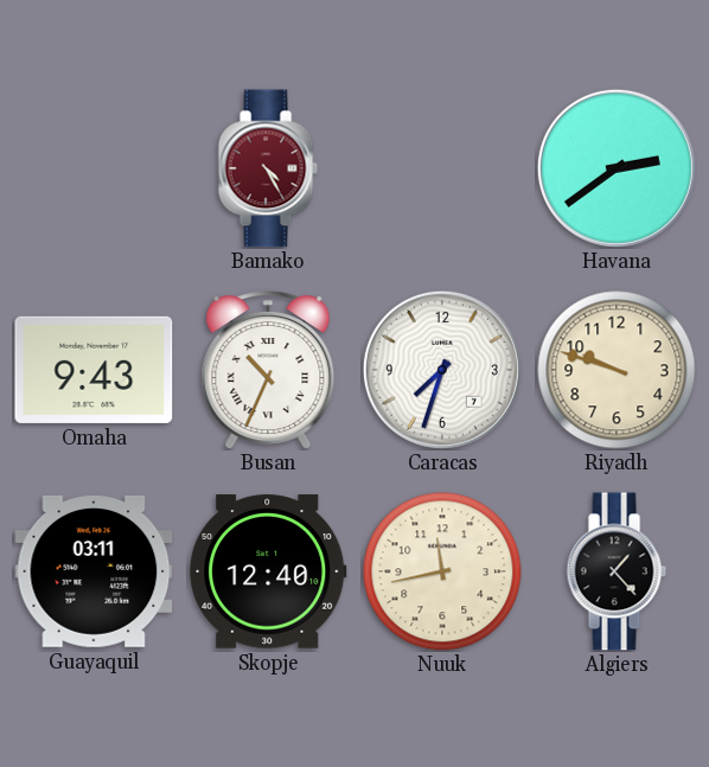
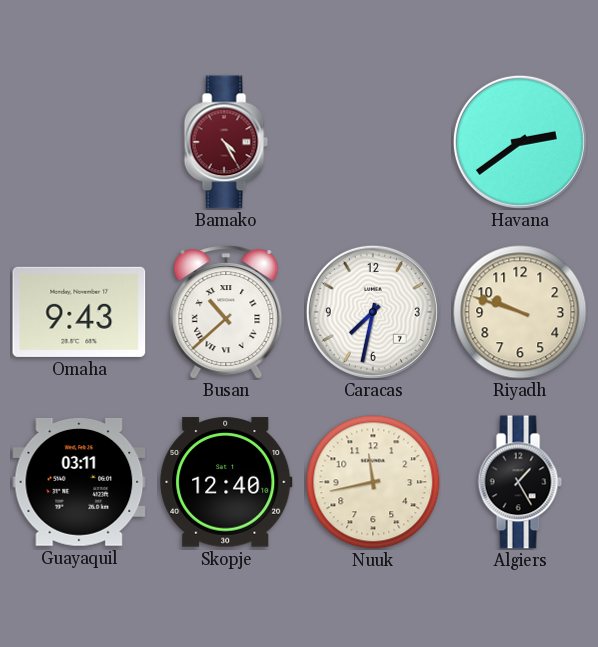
Busan: 10:34 -> 10:38
Caracas: 7:33 -> 7:32
Algiers: 1:23 -> 1:25
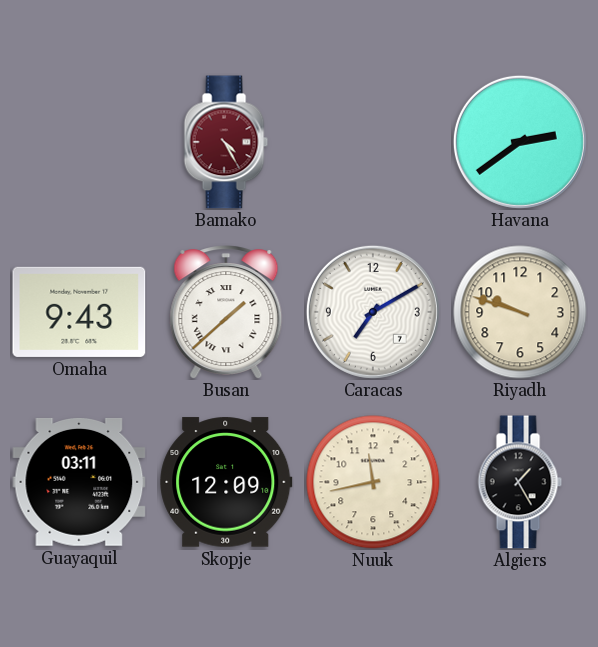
Busan: 10:38 -> 1:38
Caracas: 7:32 -> 7:10
Skopje: 12:40 -> 12:09
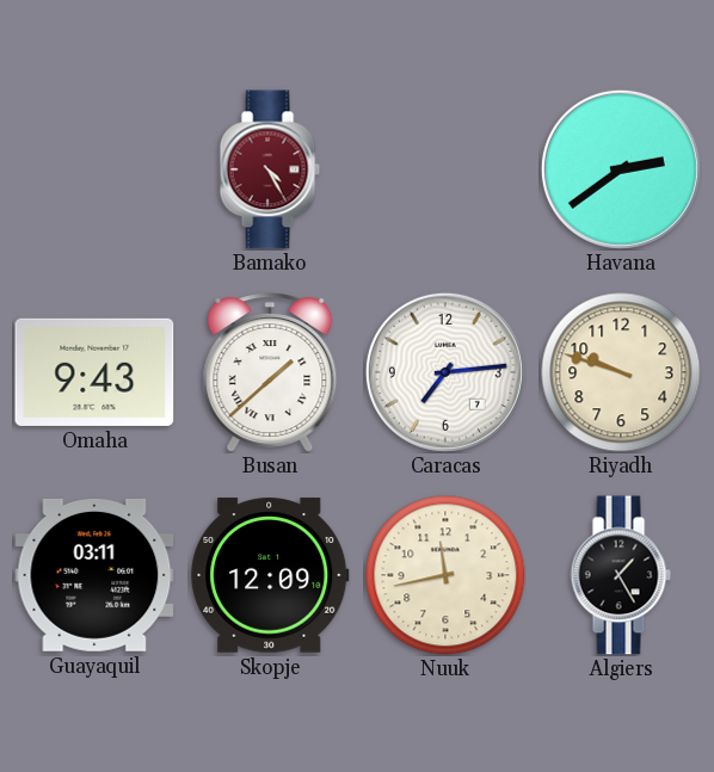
Caracas: 7:10 -> 7:14
